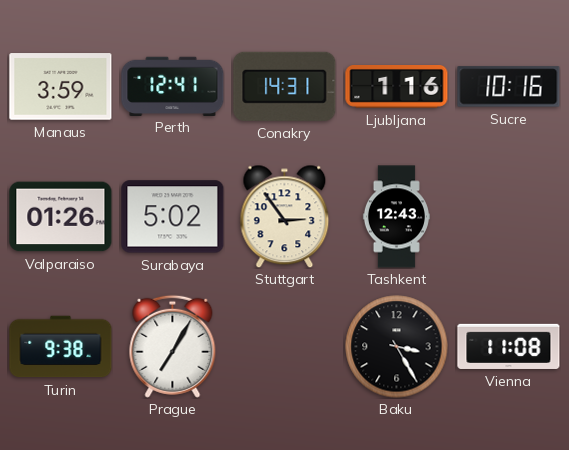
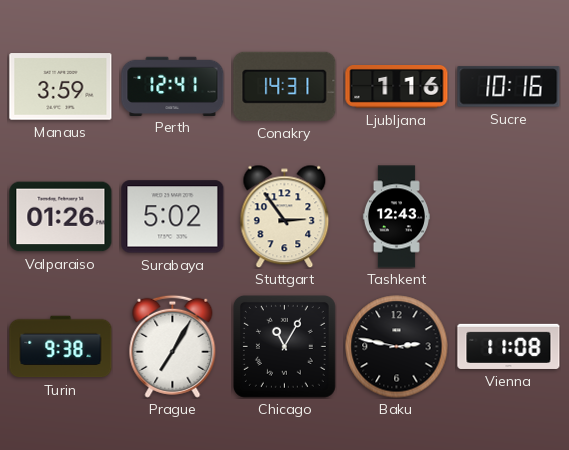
Chicago: none -> 11:05
Baku: 3:25 -> 2:47
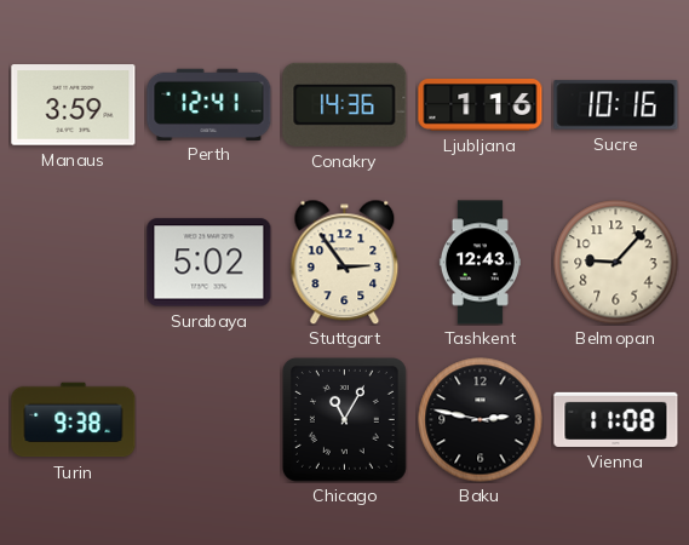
Conakry: 14:31 -> 14:36
Valparaiso: 01:26 -> none
Belmopan: none -> 9:07
Prague: 7:05 -> none
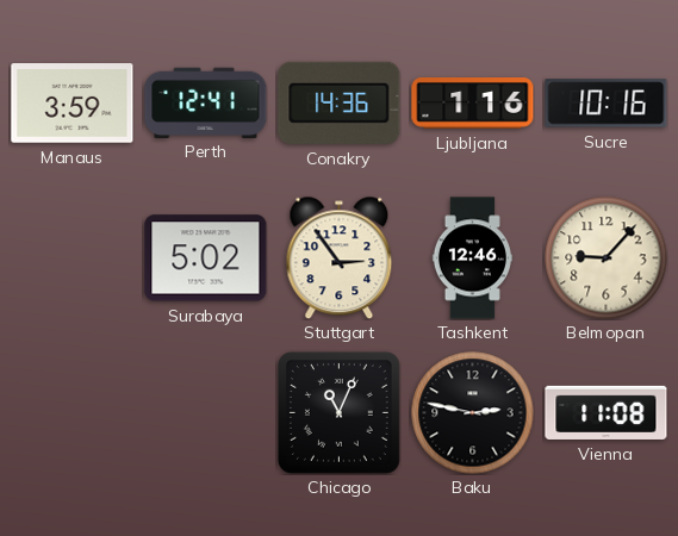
Tashkent: 12:43 -> 12:46
Turin: 9:38 -> none
Chicago: 11:05 -> 11:04
